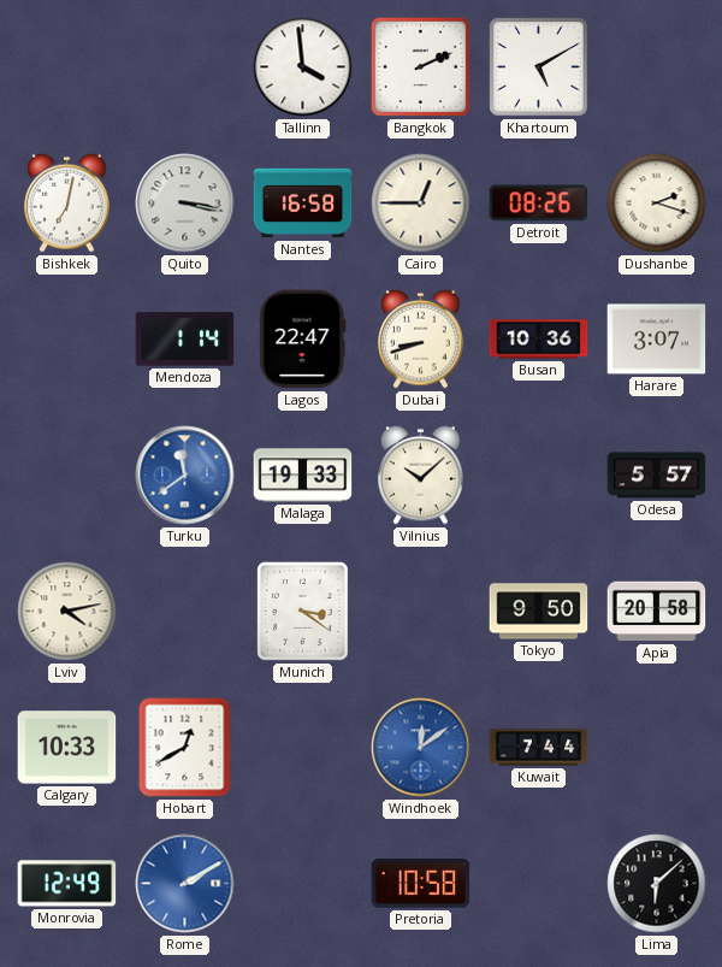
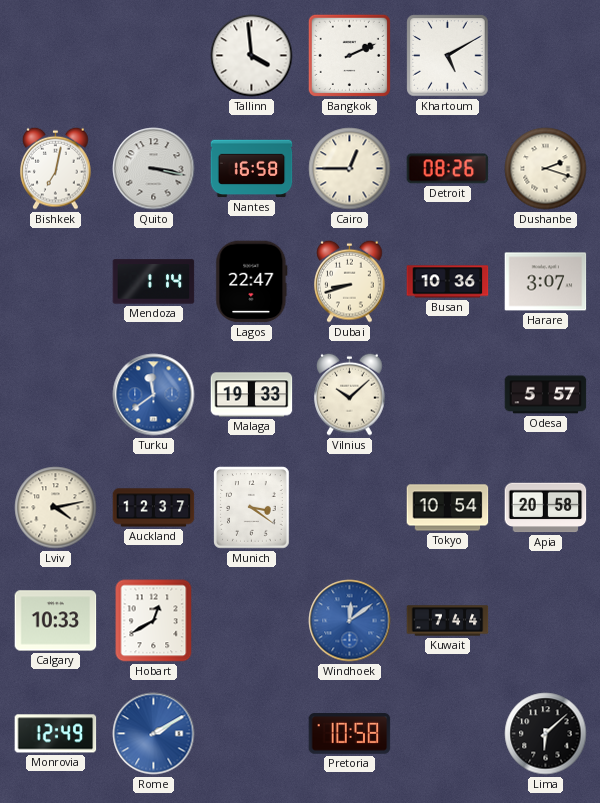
Auckland: none -> 12:37
Tokyo: 9:50 -> 10:54
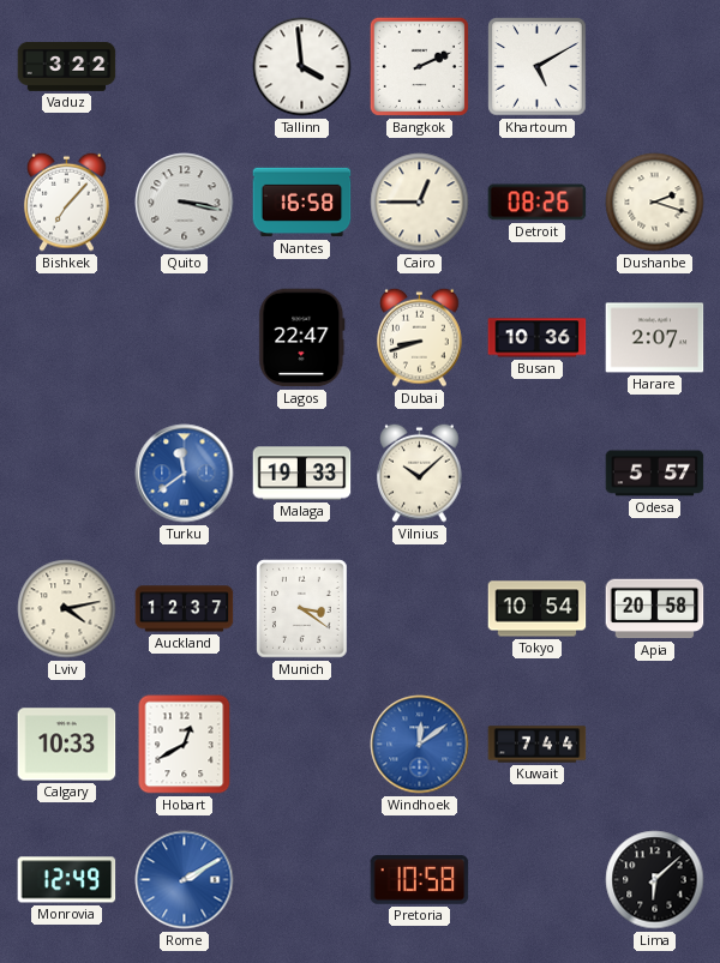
Vaduz: none -> 3:22
Bishkek: 7:02 -> 7:07
Mendoza: 1:14 -> none
Harare: 3:07 -> 2:07
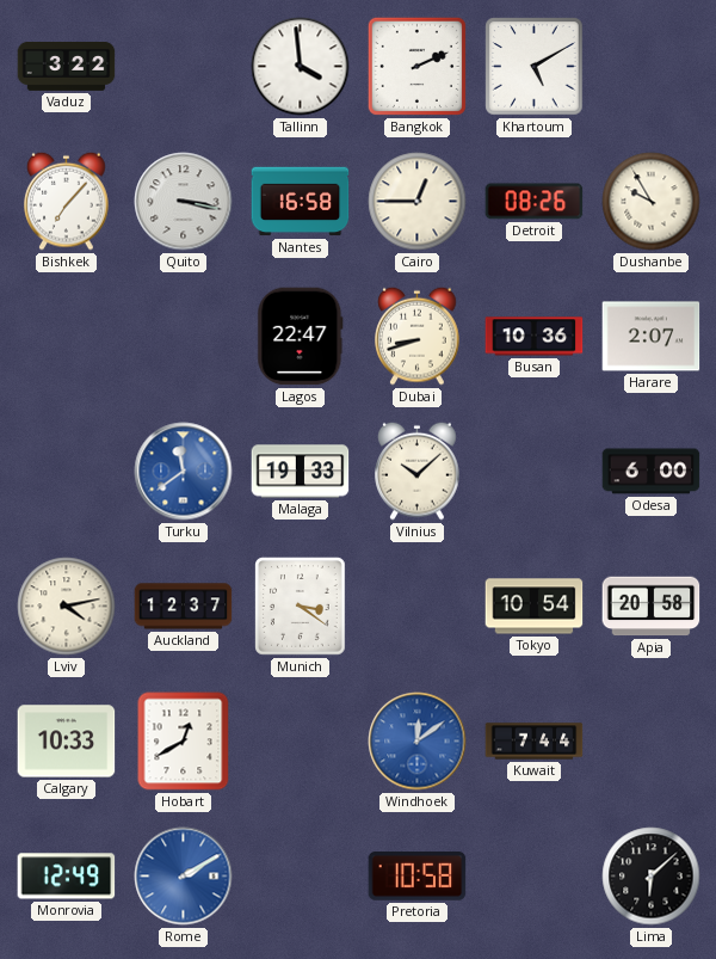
Dushanbe: 2:18 -> 9:55
Odesa: 5:57 -> 6:00
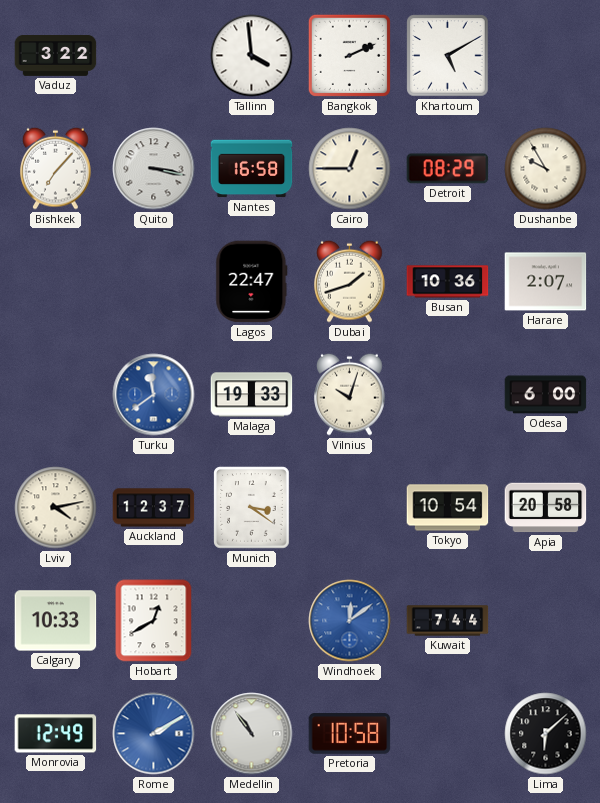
Detroit: 08:26 -> 08:29
Dubai: 8:42 -> 1:42
Vilnius: 10:08 -> 10:03
Medellin: none -> 10:54
